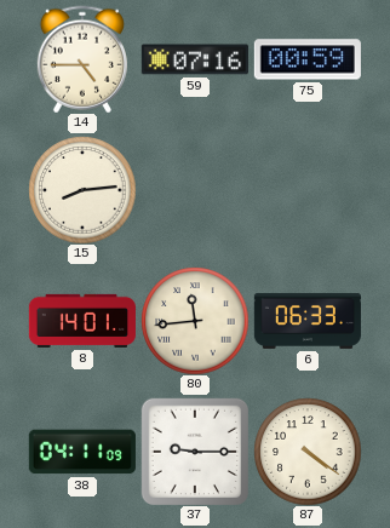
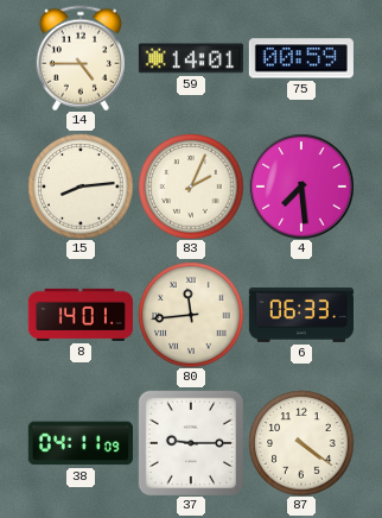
59: 07:16 -> 14:01
83: none -> 2:04
4: none -> 7:29
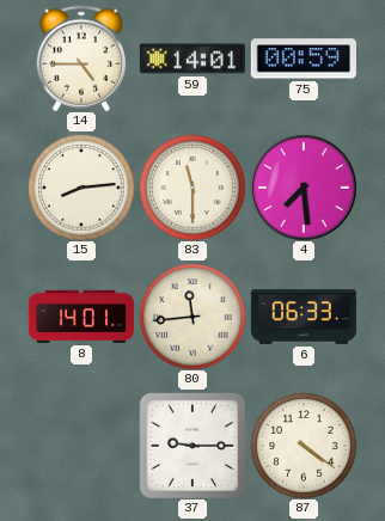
83: 2:04 -> 11:30
38: 04:11 -> none
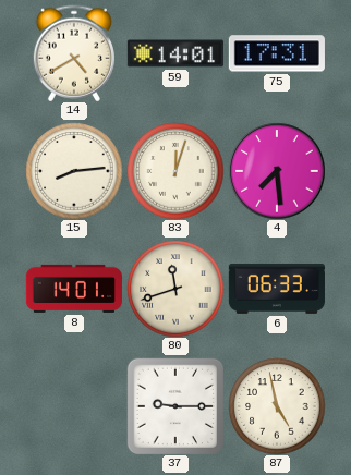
14: 4:45 -> 4:40
75: 00:59 -> 17:31
83: 11:30 -> 12:03
80: 11:44 -> 11:42
87: 4:21 -> 4:58
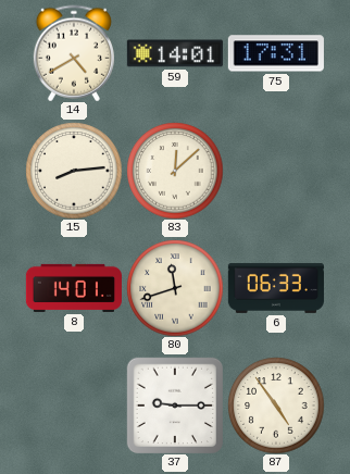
83: 12:03 -> 12:08
4: 7:29 -> none
87: 4:58 -> 4:54
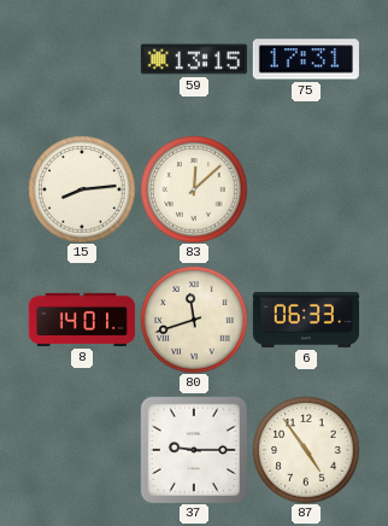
14: 4:40 -> none
59: 14:01 -> 13:15
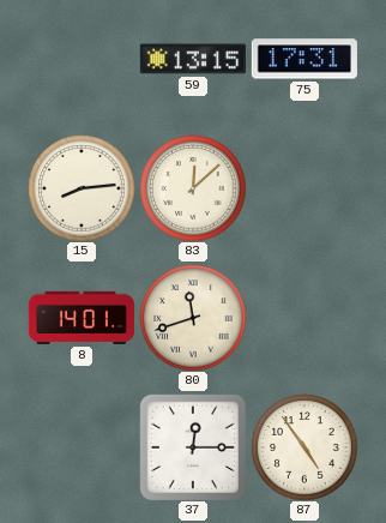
6: 06:33 -> none
37: 9:15 -> 12:15
